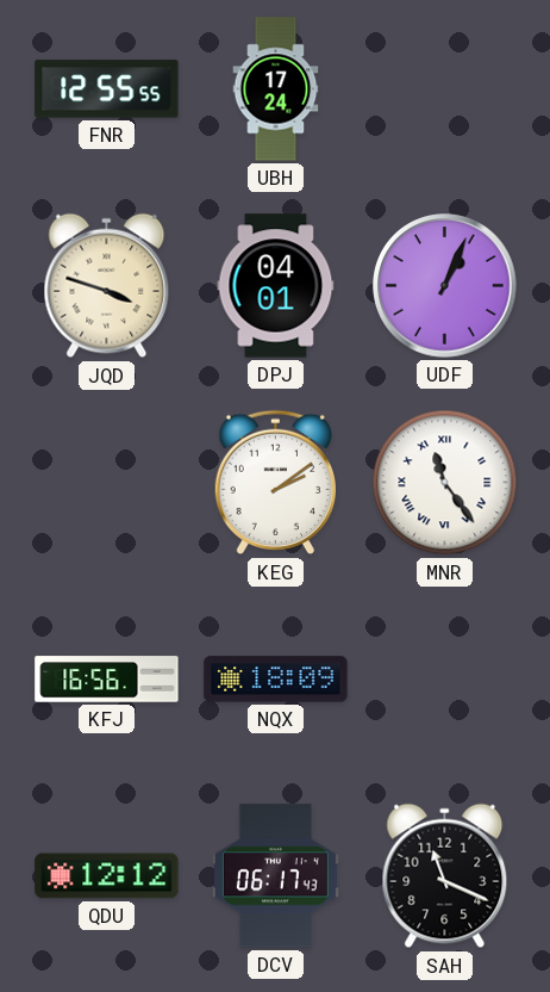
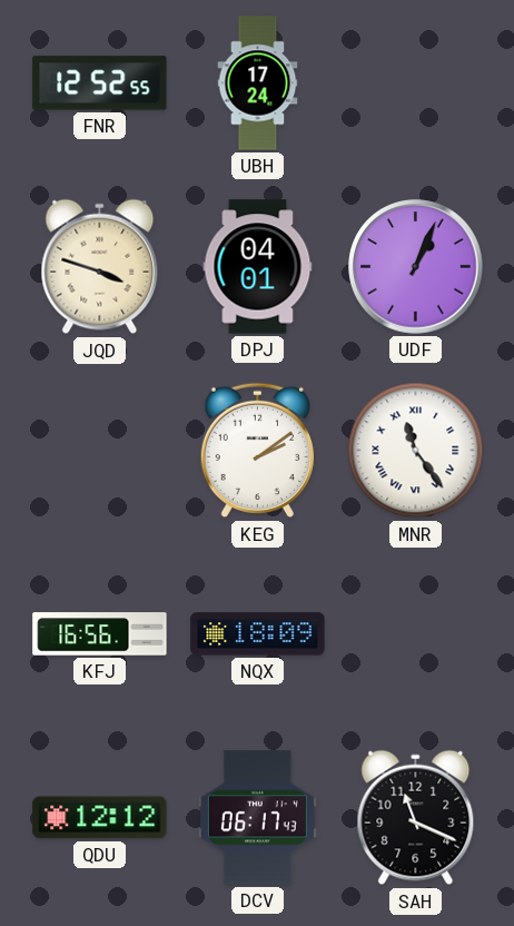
FNR: 12:55 -> 12:52
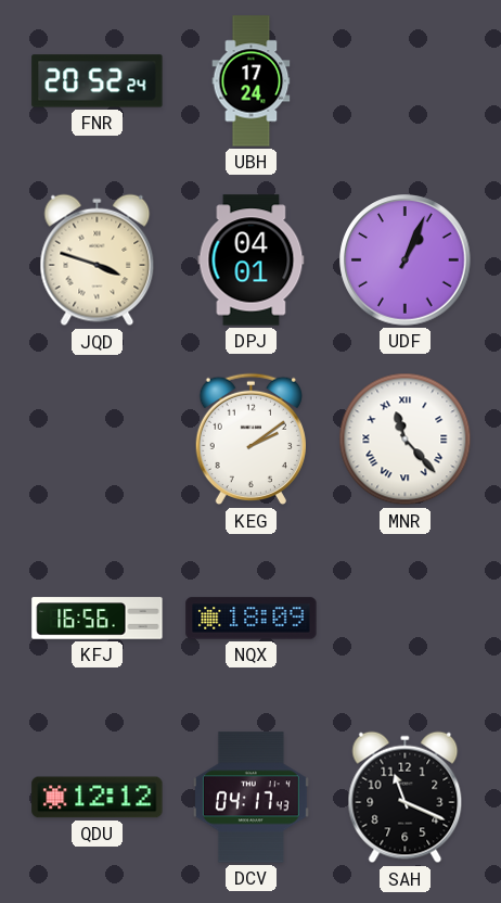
FNR: 12:52 -> 20:52
MNR: 11:24 -> 11:23
DCV: 06:17 -> 04:17
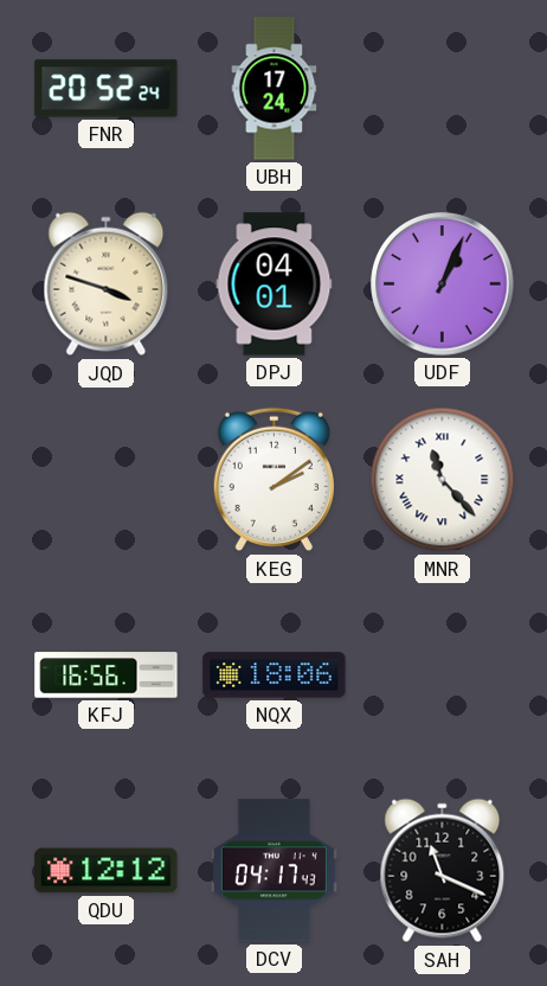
NQX: 18:09 -> 18:06
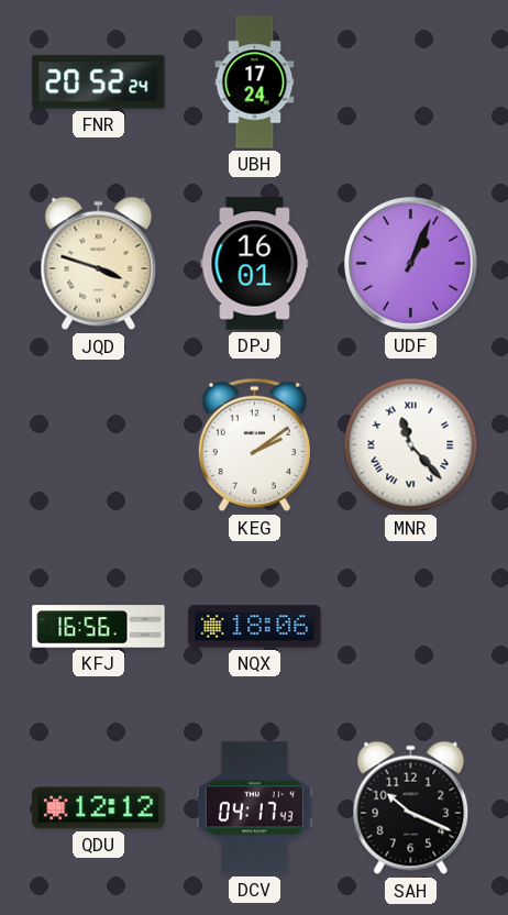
DPJ: 04:01 -> 16:01
SAH: 11:19 -> 10:19
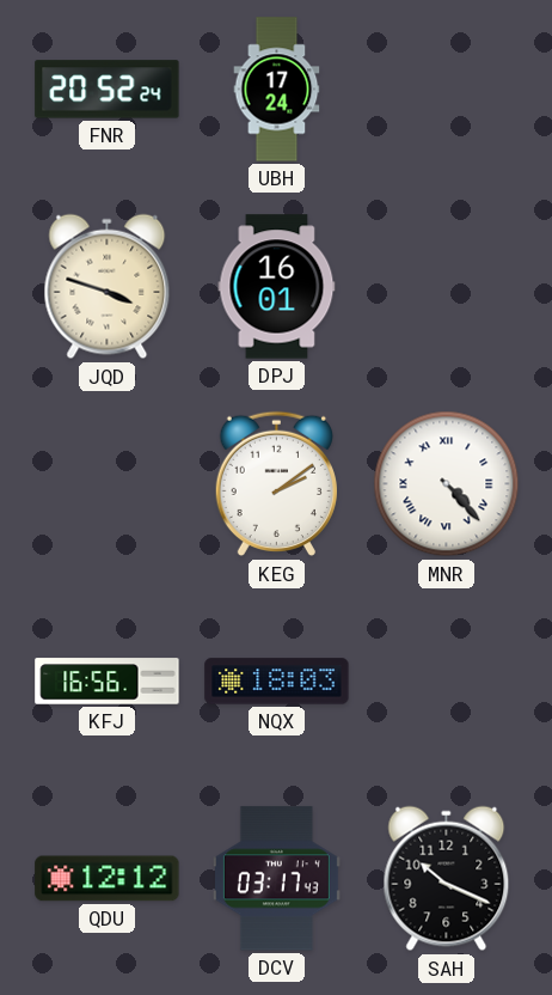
UDF: 1:04 -> none
MNR: 11:23 -> 4:23
NQX: 18:06 -> 18:03
DCV: 04:17 -> 03:17
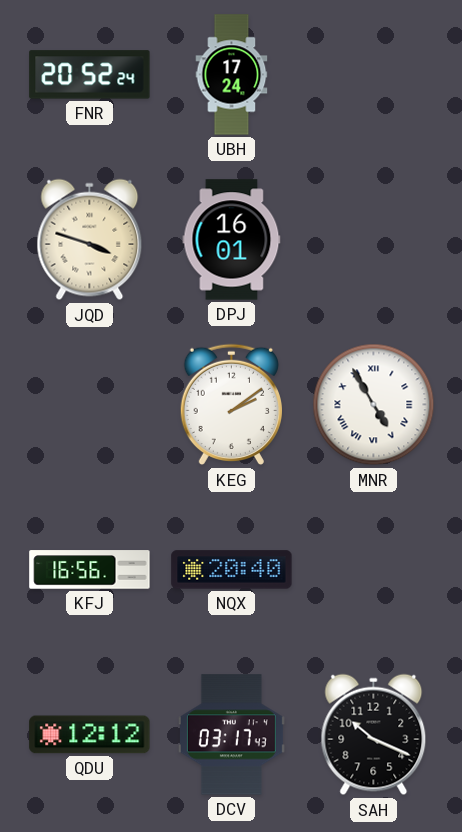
MNR: 4:23 -> 4:55
NQX: 18:03 -> 20:40
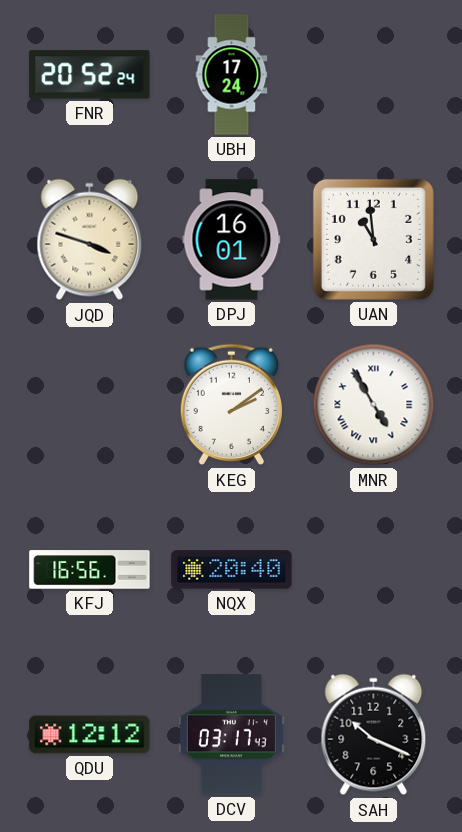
UAN: none -> 10:59
